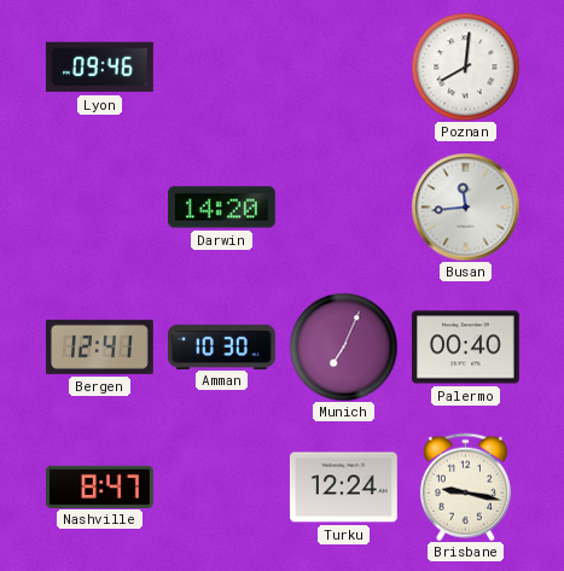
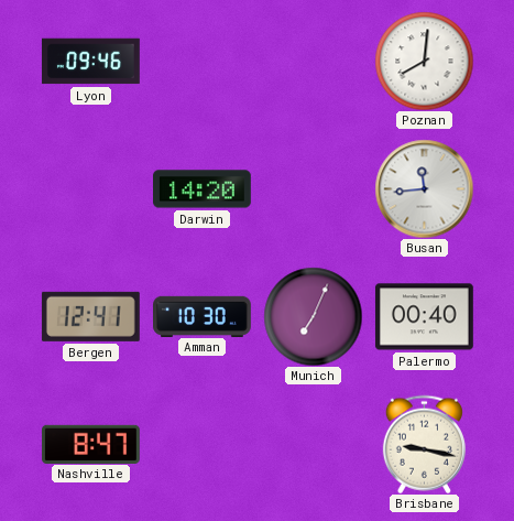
Turku: 12:24 -> none
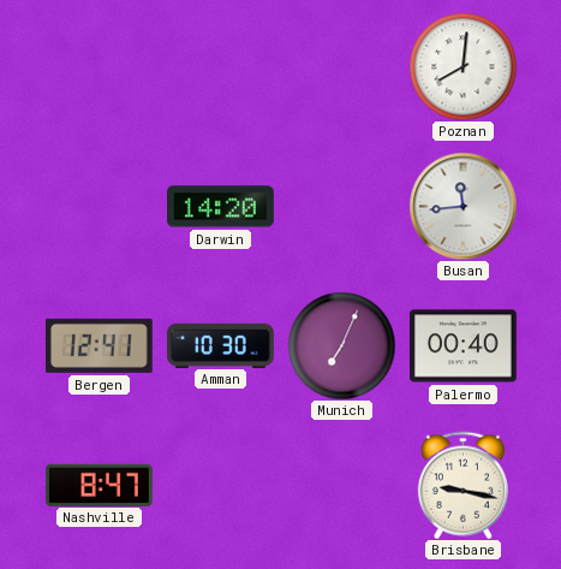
Lyon: 09:46 -> none
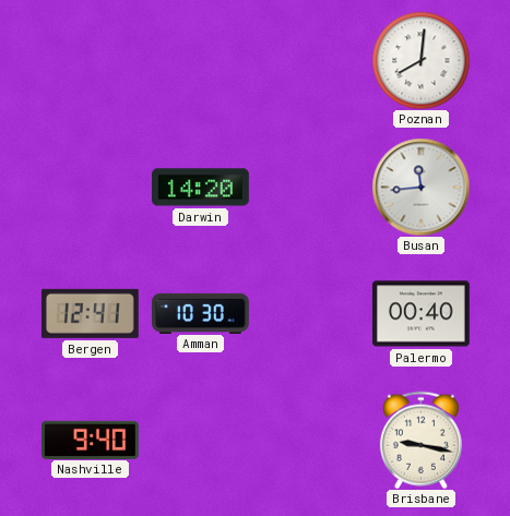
Munich: 7:04 -> none
Nashville: 8:47 -> 9:40
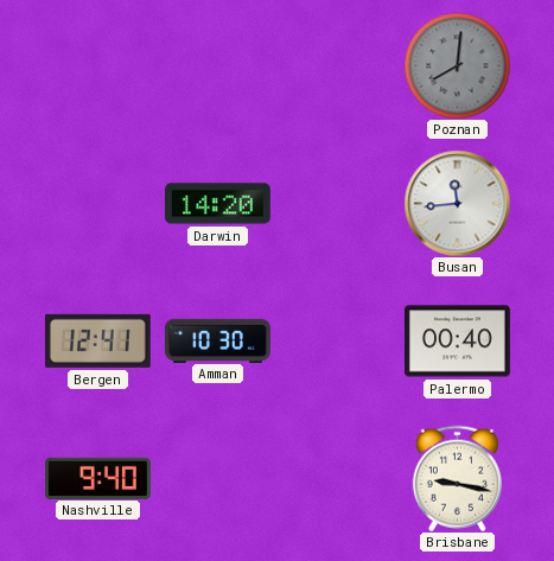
Poznan dial: white -> grey
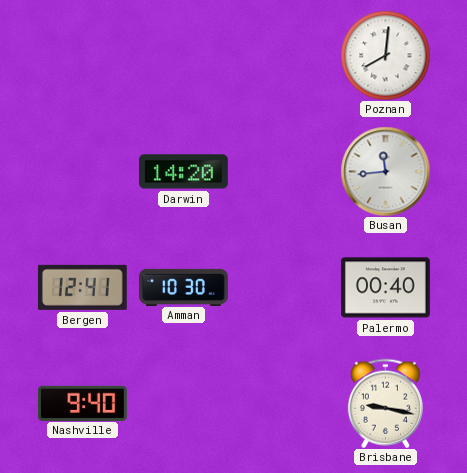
Poznan dial: grey -> white
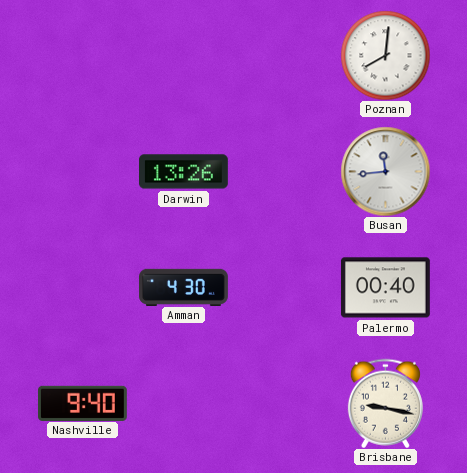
Darwin: 14:20 -> 13:26
Bergen: 12:41 -> none
Amman: 10:30 -> 4:30
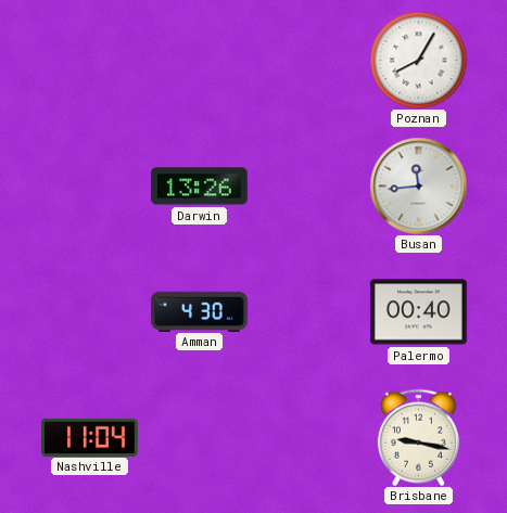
Poznan: 8:01 -> 8:05
Nashville: 9:40 -> 11:04
